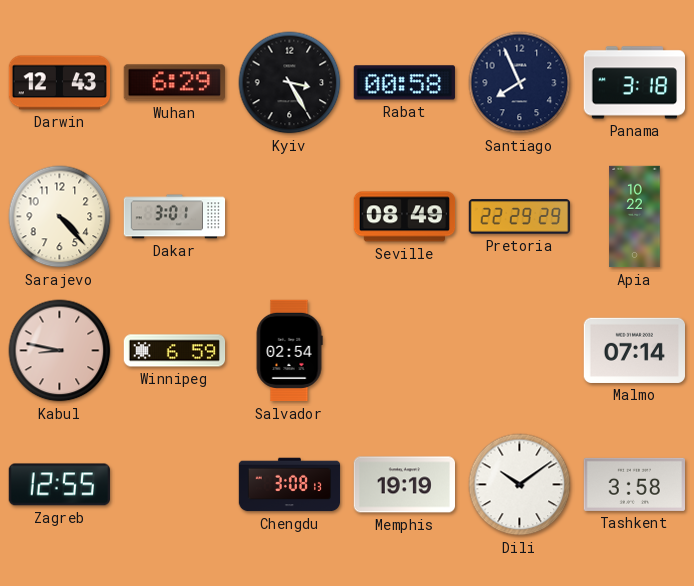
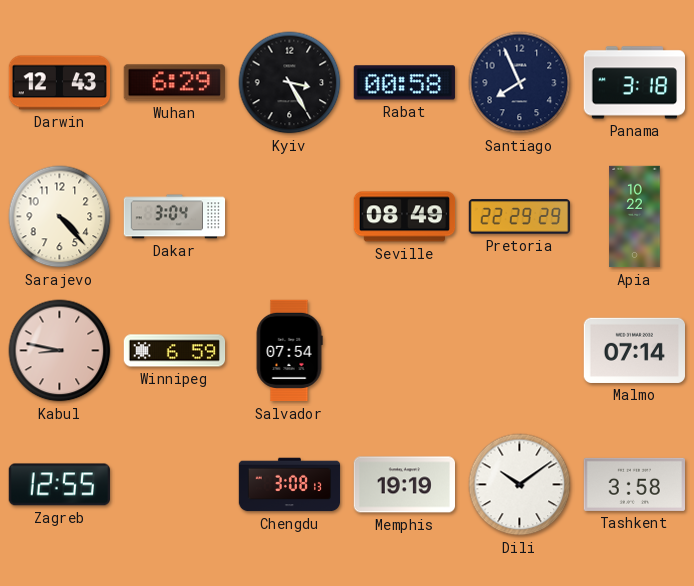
Dakar: 3:01 -> 3:04
Salvador: 02:54 -> 07:54
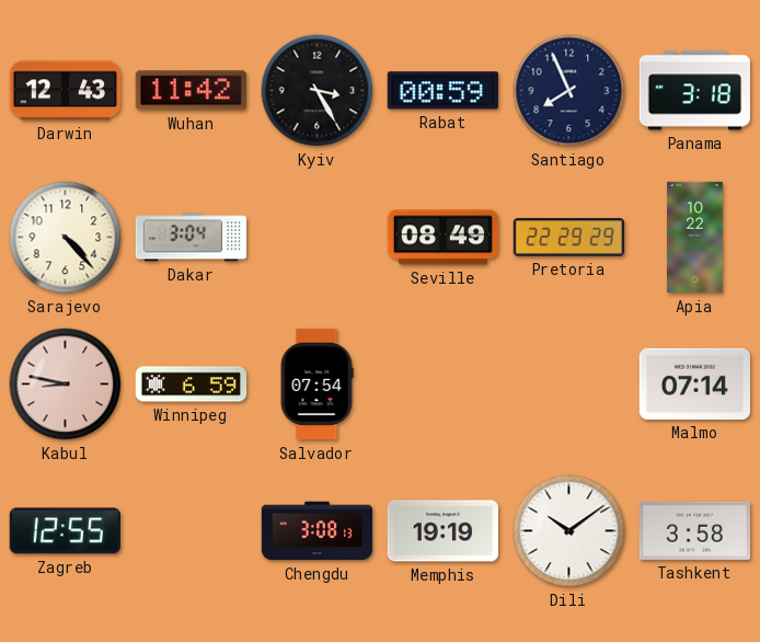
Wuhan: 6:29 -> 11:42
Rabat: 00:58 -> 00:59
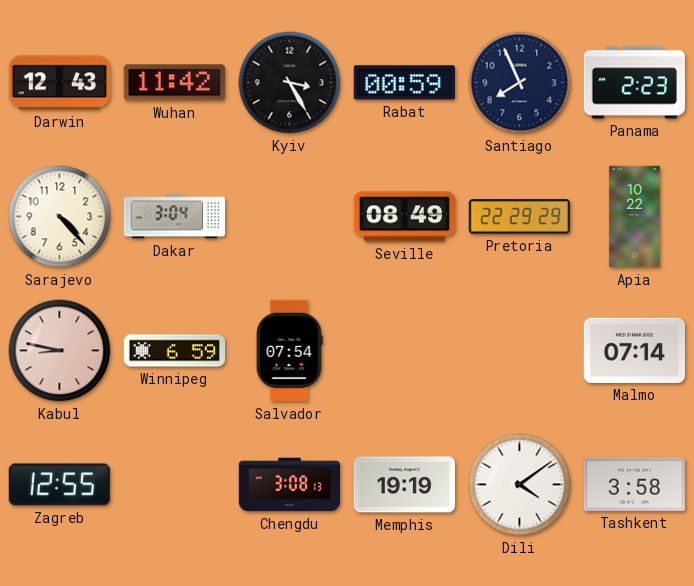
Panama: 3:18 -> 2:23
Dili: 10:09 -> 4:09
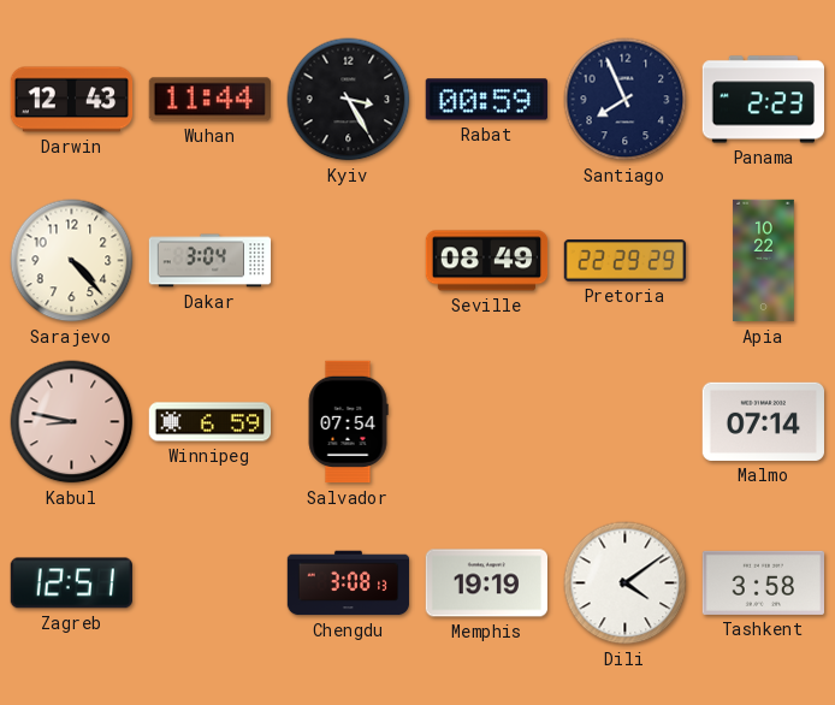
Wuhan: 11:42 -> 11:44
Zagreb: 12:55 -> 12:51
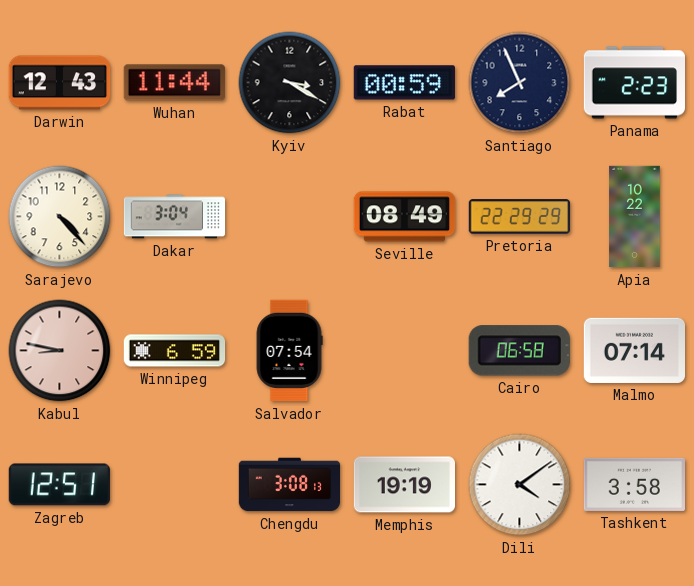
Kyiv: 3:25 -> 3:20
Cairo: none -> 06:58
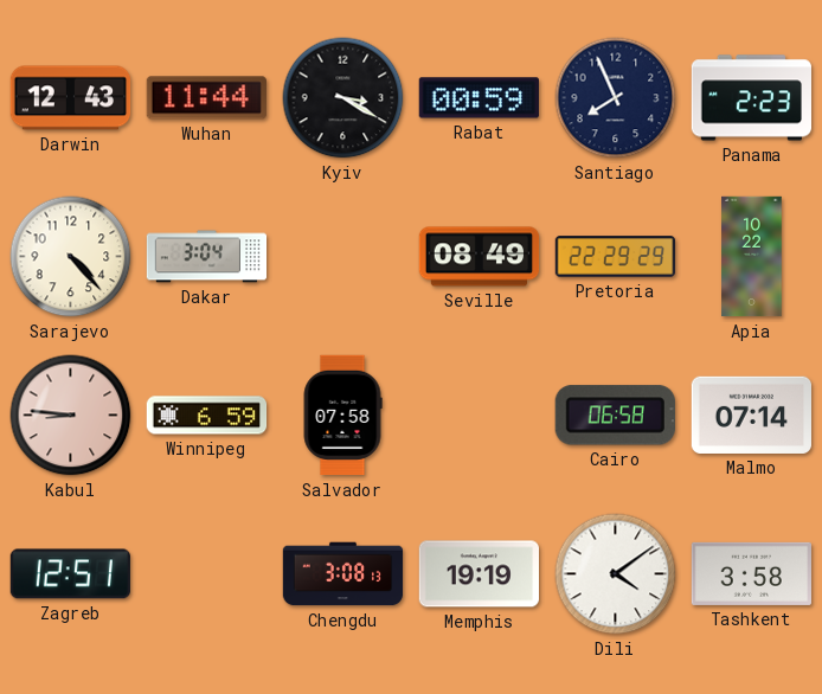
Kabul: 8:47 -> 8:46
Salvador: 07:54 -> 07:58
